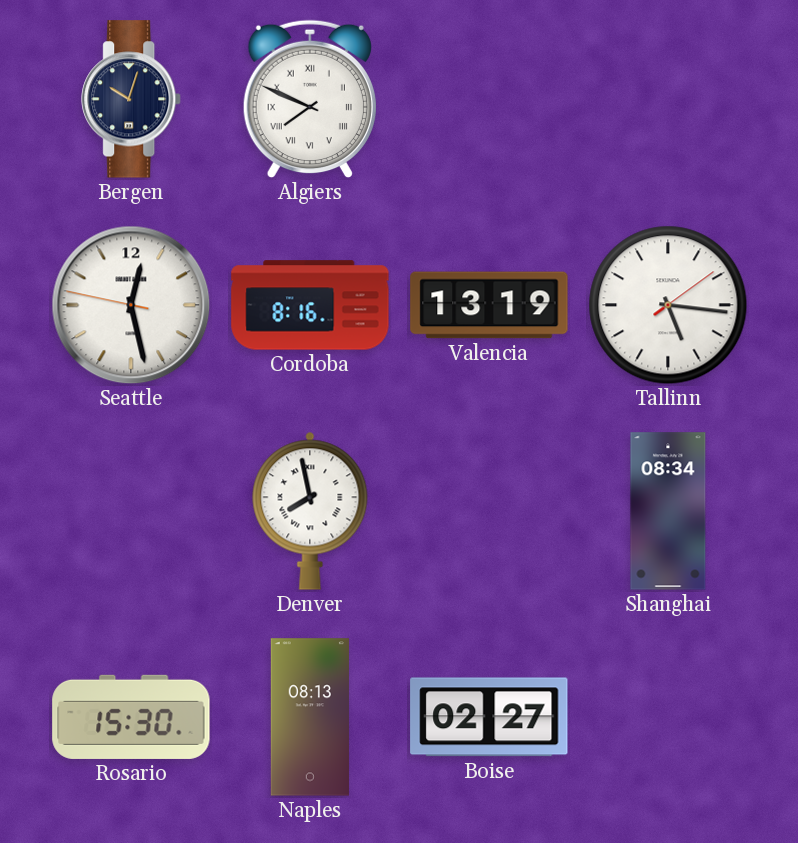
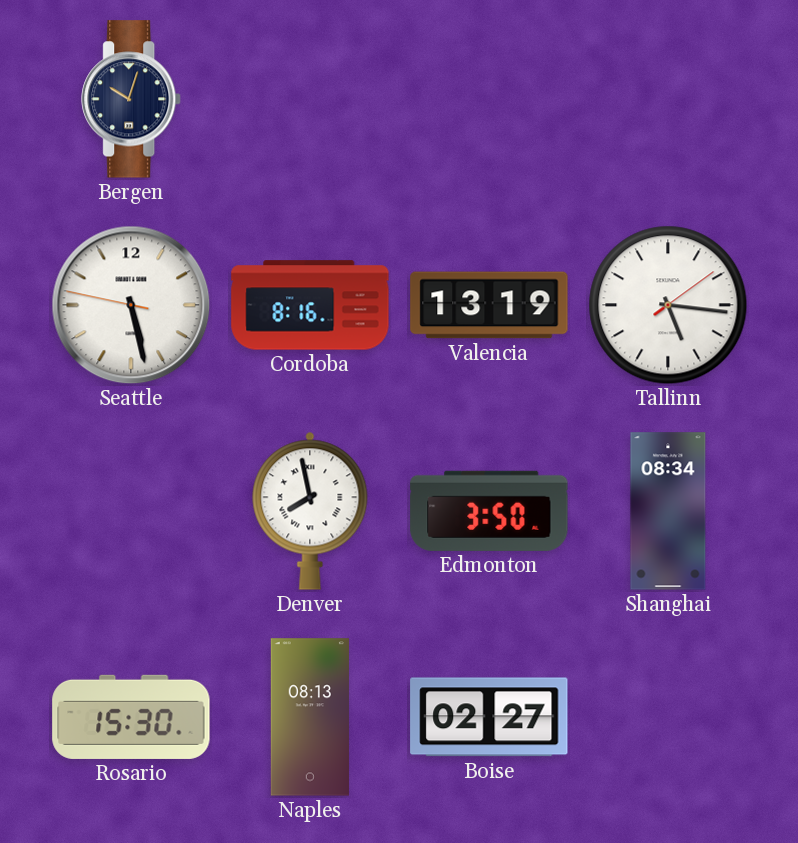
Algiers: 7:49 -> none
Seattle: 12:27 -> 5:27
Edmonton: none -> 3:50
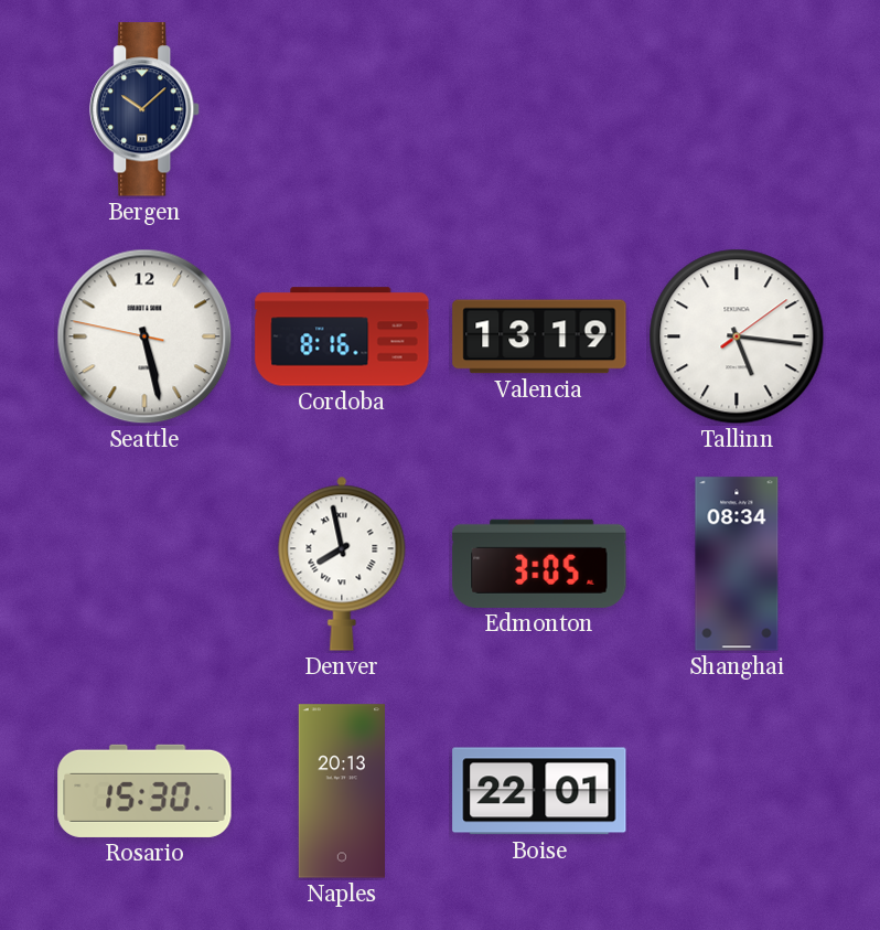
Bergen: 10:03 -> 10:08
Edmonton: 3:50 -> 3:05
Naples: 08:13 -> 20:13
Boise: 02:27 -> 22:01
